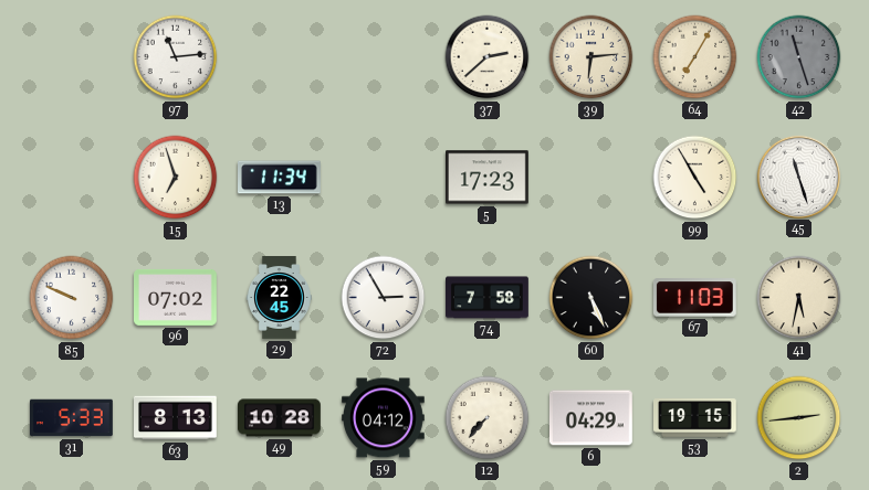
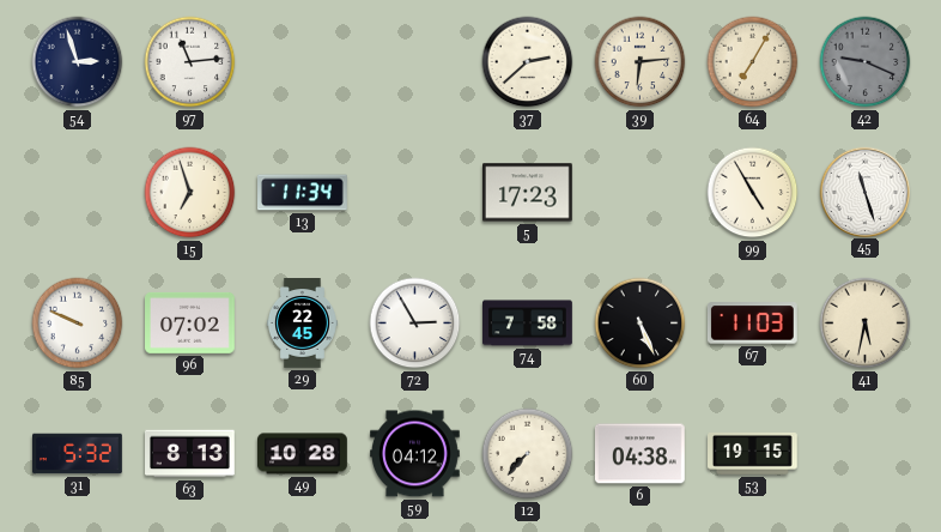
54: none -> 2:57
42: 11:27 -> 9:19
31: 5:33 -> 5:32
6: 04:29 -> 04:38
2: 2:44 -> none
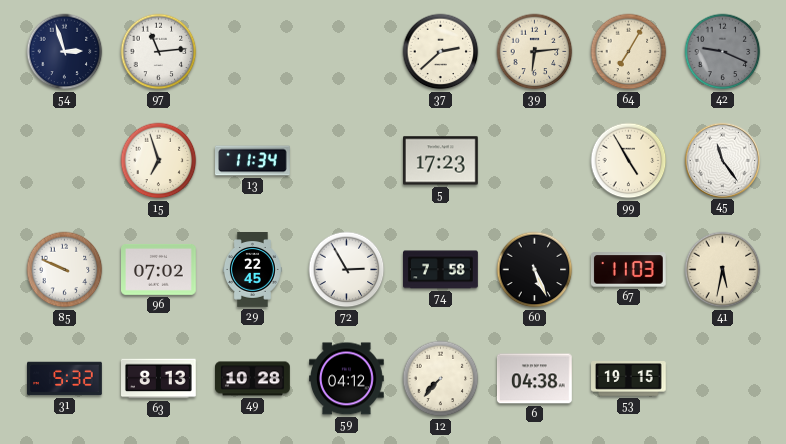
45: 11:27 -> 11:24
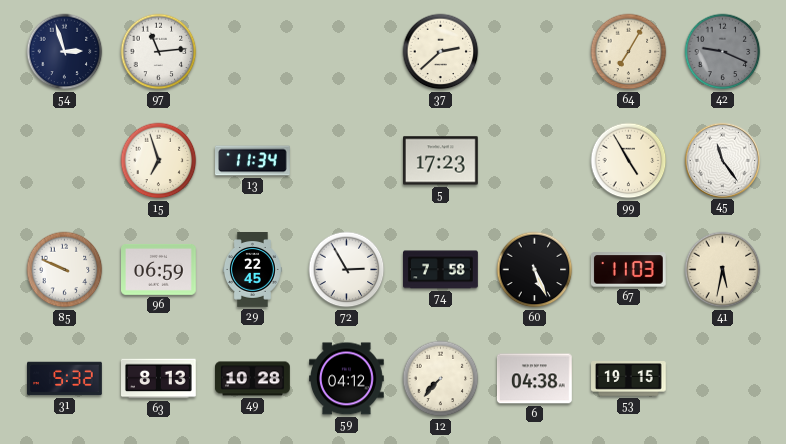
39: 6:14 -> none
96: 07:02 -> 06:59
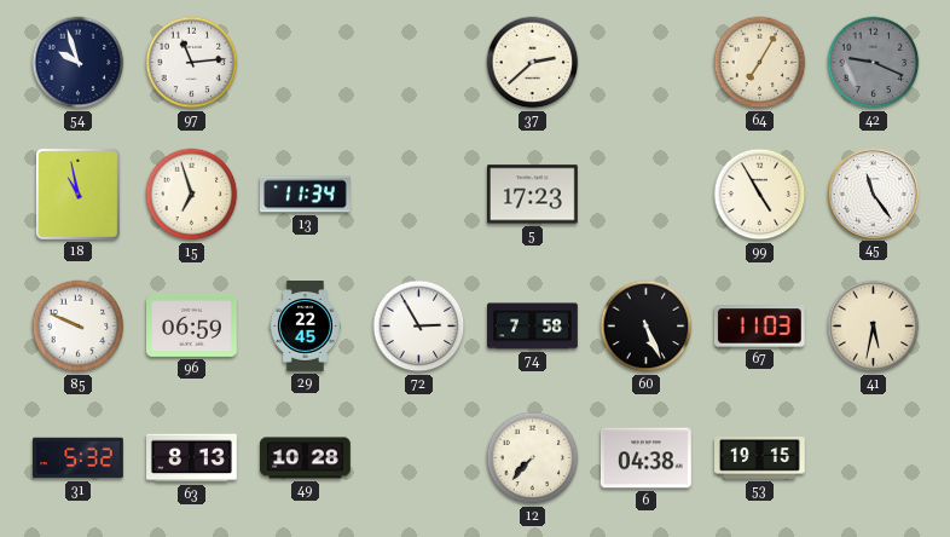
54: 2:57 -> 9:57
18: none -> 10:58
59: 04:12 -> none
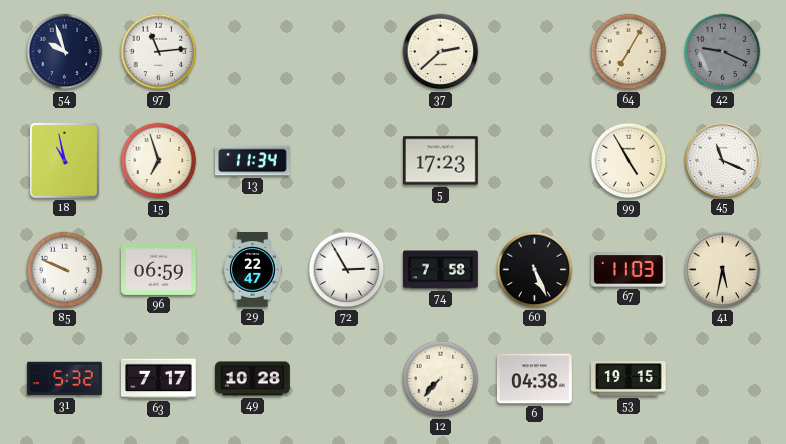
45: 11:24 -> 11:19
29: 22:45 -> 22:47
63: 8:13 -> 7:17
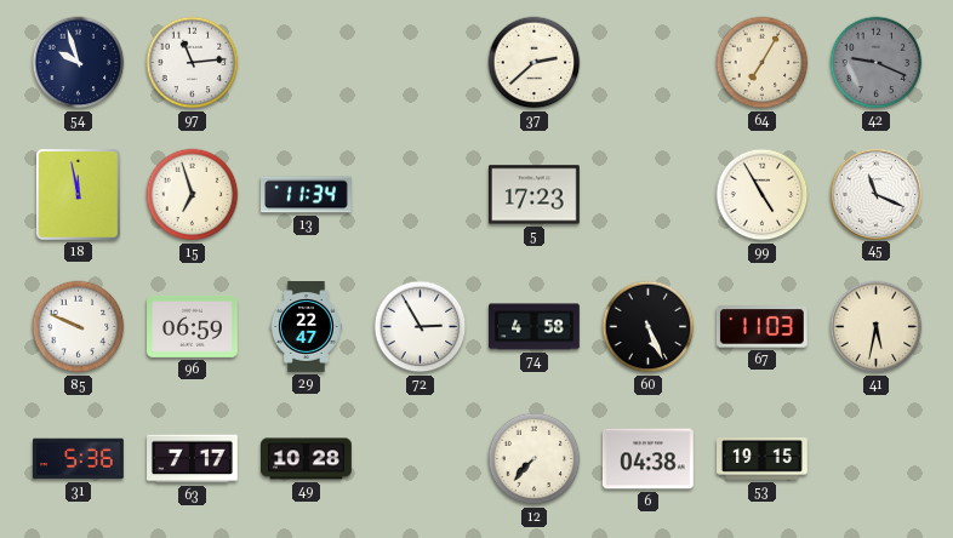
18: 10:58 -> 11:58
74: 7:58 -> 4:58
31: 5:32 -> 5:36
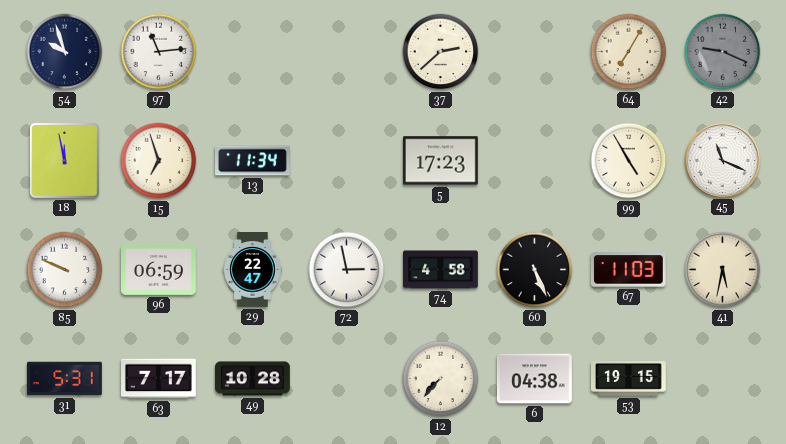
72: 2:55 -> 2:58
31: 5:36 -> 5:31
